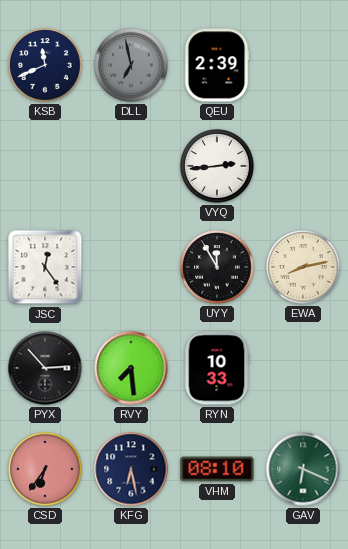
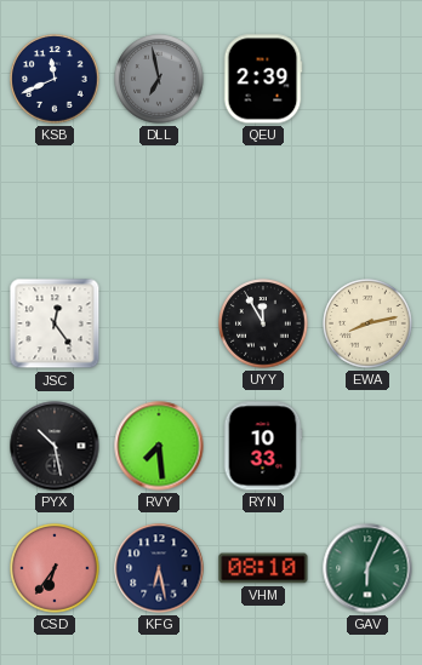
VYQ: 2:44 -> none
PYX: 2:53 -> 10:28
GAV: 6:19 -> 6:04
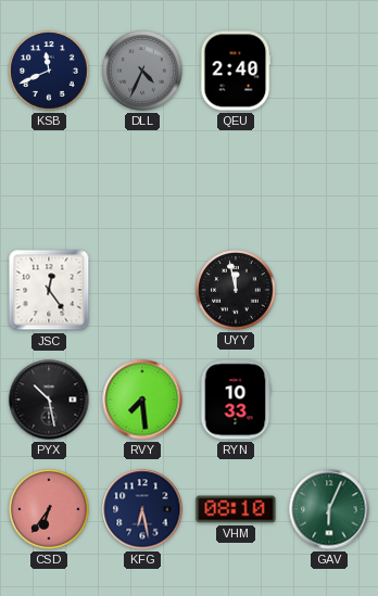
DLL: 6:58 -> 4:34
QEU: 2:39 -> 2:40
UYY: 11:55 -> 11:58
EWA: 8:13 -> none
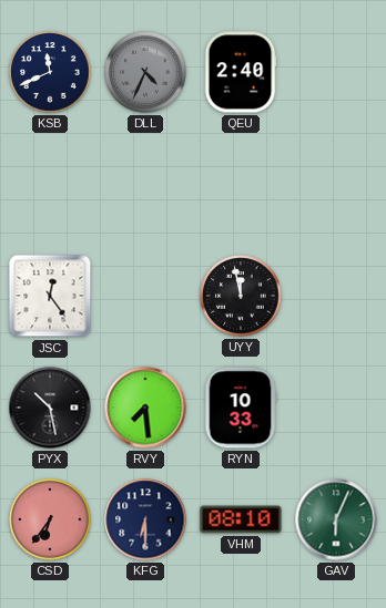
KFG: 6:28 -> 6:30
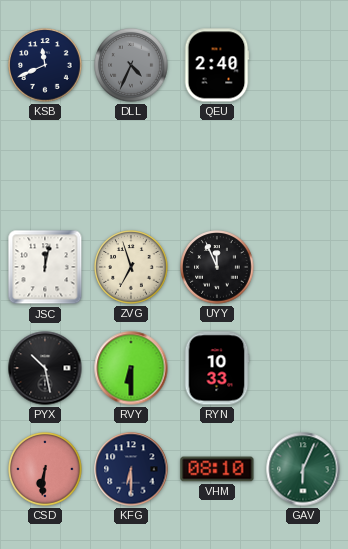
JSC: 12:24 -> 12:02
ZVG: none -> 6:57
UYY: 11:58 -> 11:56
RVY: 7:29 -> 6:30
CSD: 6:36 -> 6:31
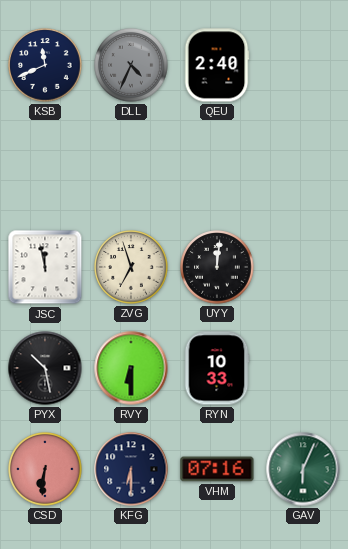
JSC: 12:02 -> 11:58
UYY: 11:56 -> 12:01
VHM: 08:10 -> 07:16
